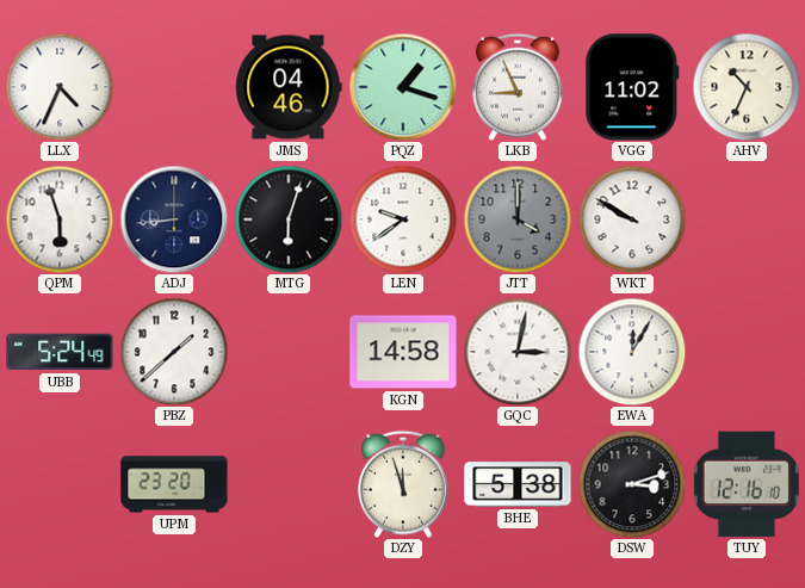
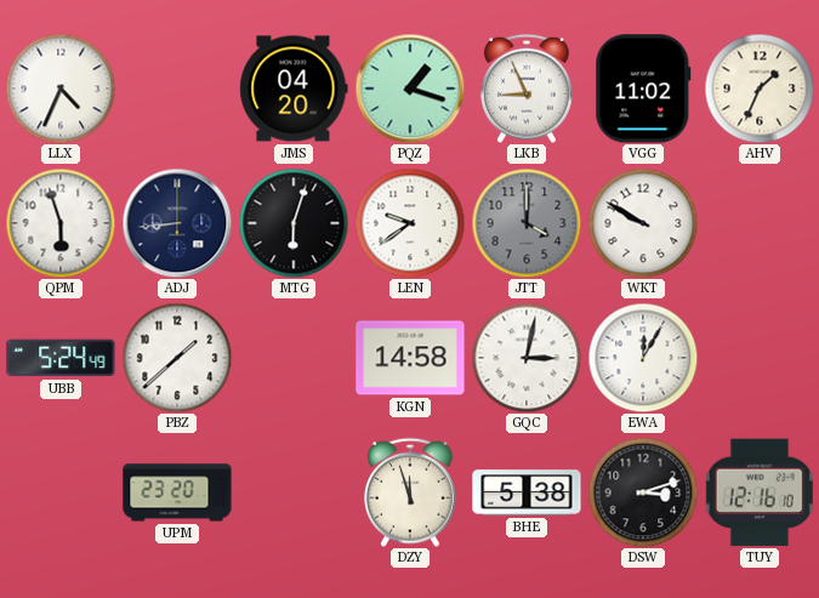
JMS: 04:46 -> 04:20
AHV: 10:34 -> 1:34
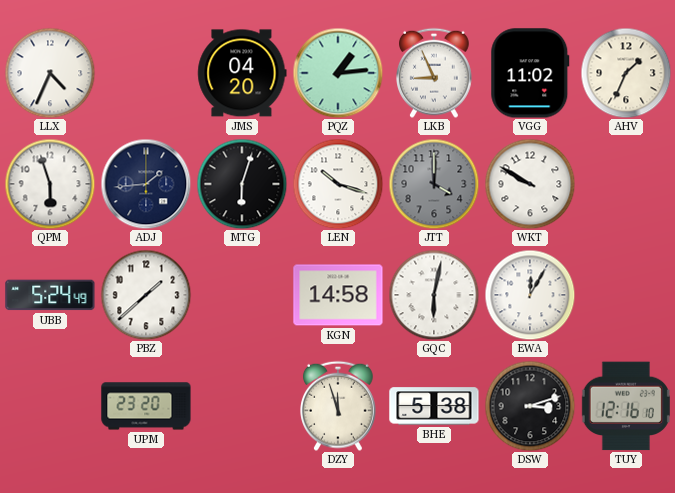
PQZ: 1:18 -> 1:14
ADJ: 8:44 -> 1:44
LEN: 9:39 -> 10:18
GQC: 3:02 -> 6:02
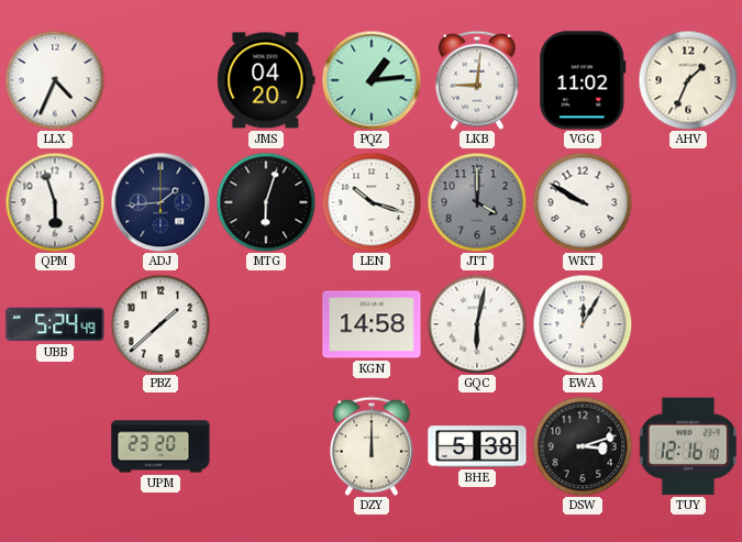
LKB: 8:56 -> 9:01
DZY: 11:57 -> 12:00
